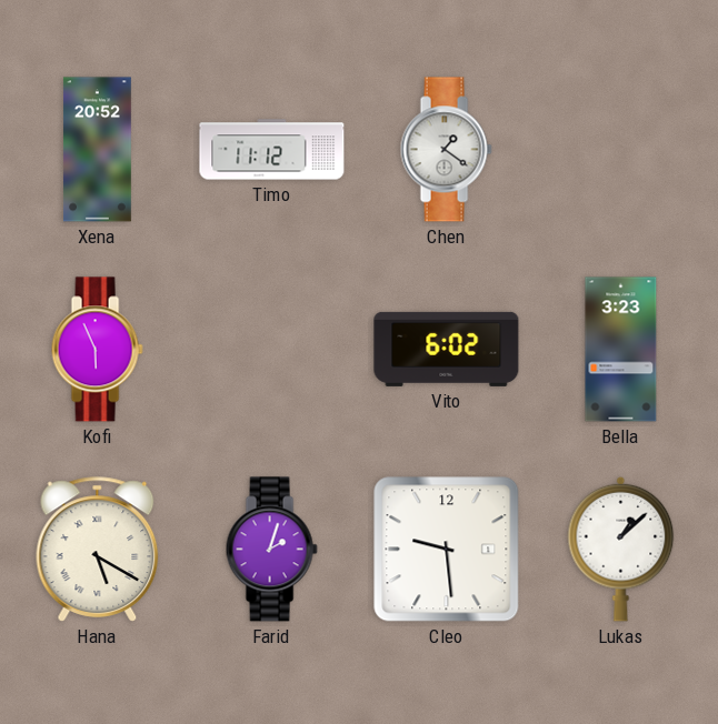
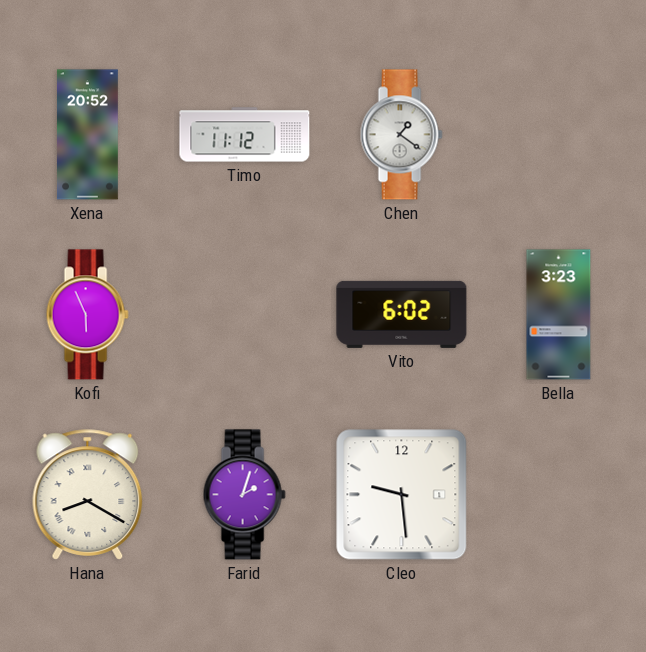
Hana: 5:20 -> 8:20
Lukas: 1:08 -> none
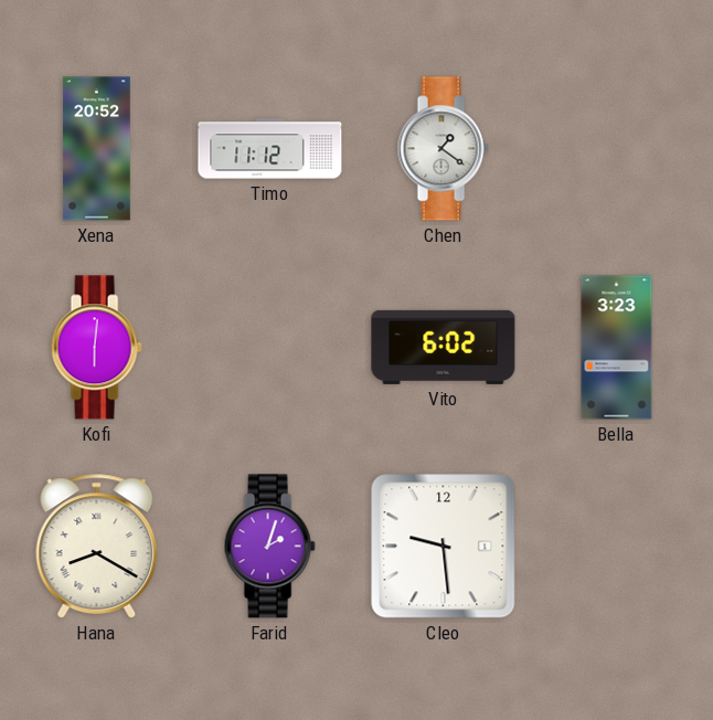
Kofi: 5:56 -> 6:01
